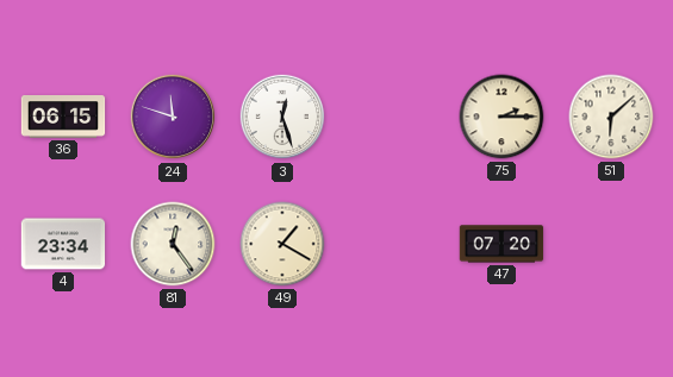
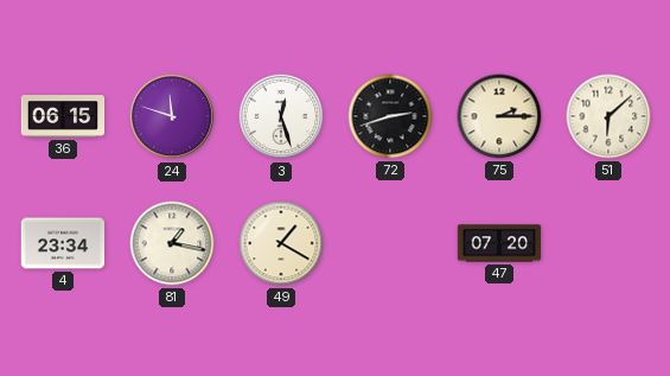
72: none -> 2:42
81: 12:24 -> 1:17
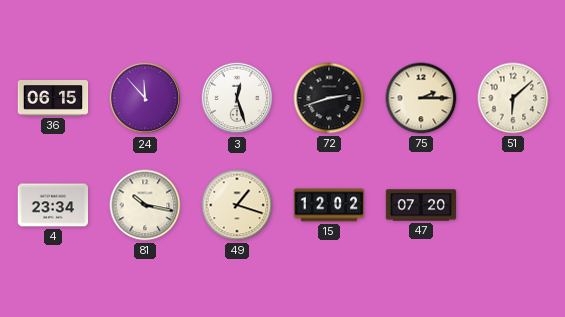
24: 11:48 -> 11:53
81: 1:17 -> 10:17
49: 1:20 -> 1:18
15: none -> 12:02
